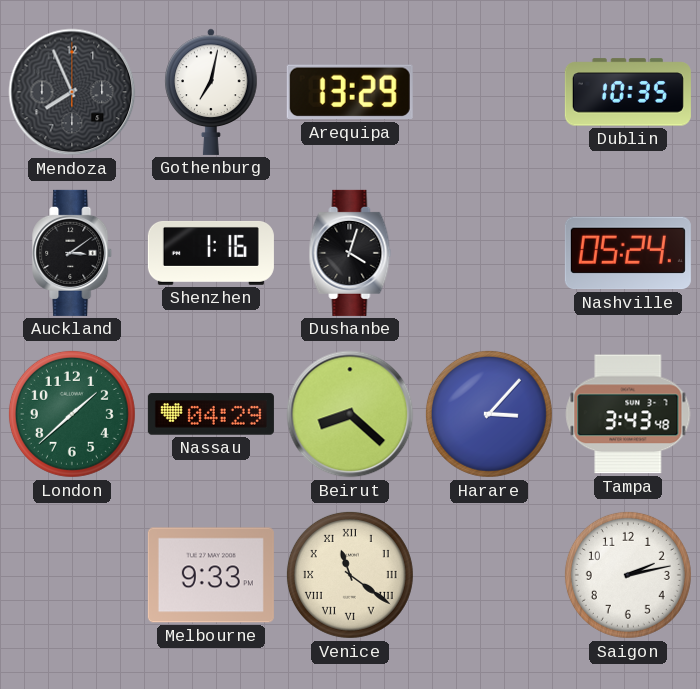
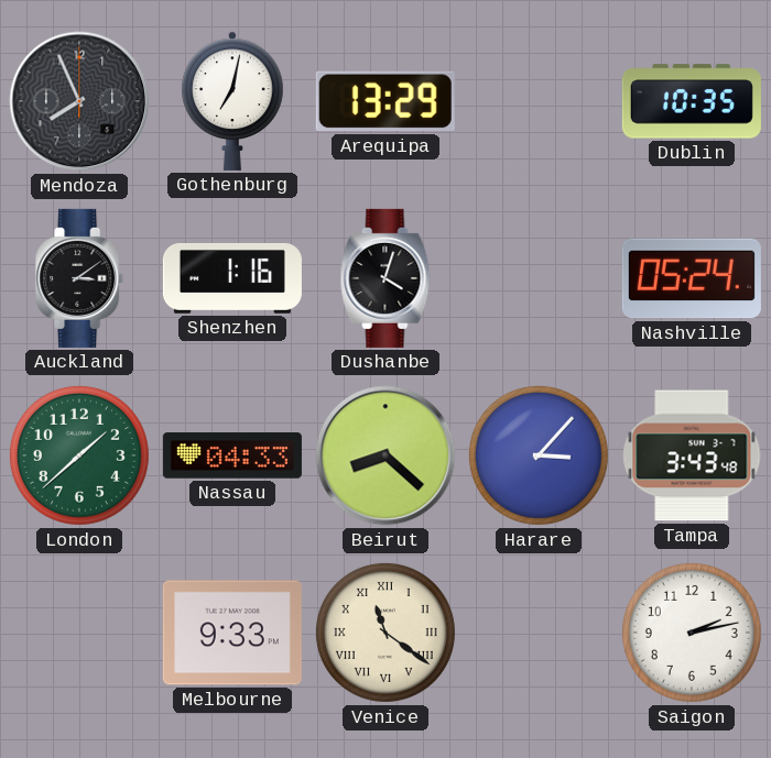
Nassau: 04:29 -> 04:33
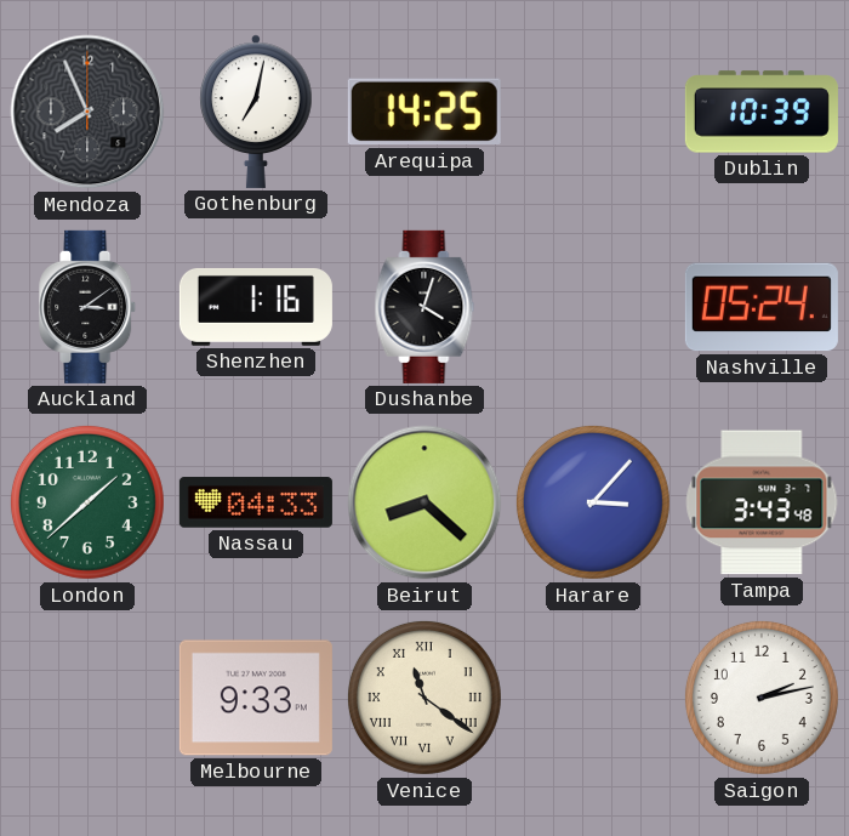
Arequipa: 13:29 -> 14:25
Dublin: 10:35 -> 10:39
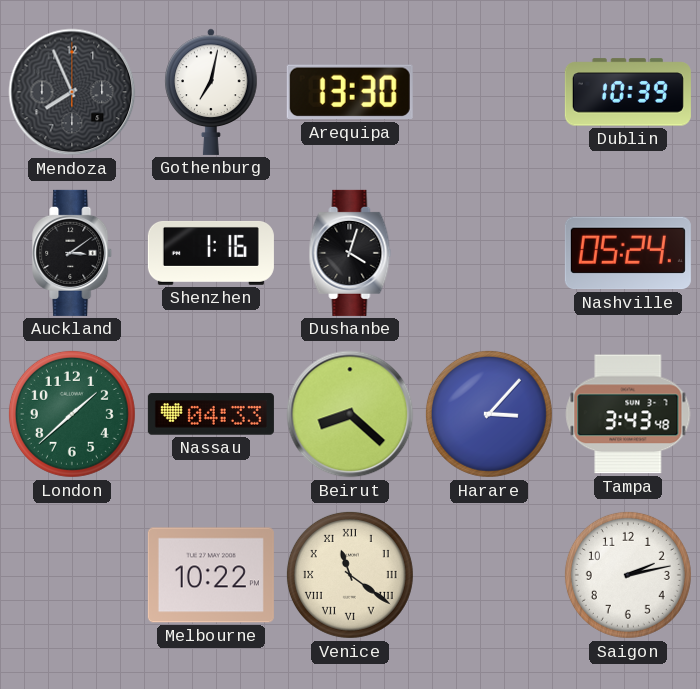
Arequipa: 14:25 -> 13:30
Melbourne: 9:33 -> 10:22
